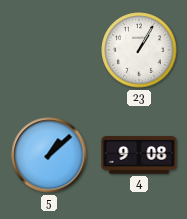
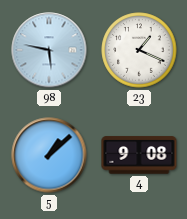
98: none -> 5:47
23: 1:05 -> 1:19
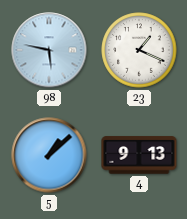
4: 9:08 -> 9:13
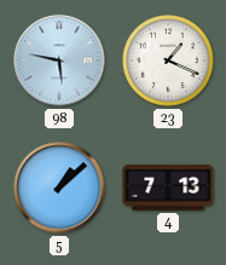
4: 9:13 -> 7:13
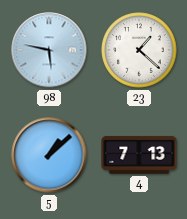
23: 1:19 -> 1:22
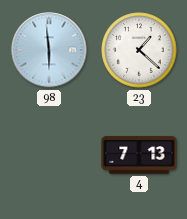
98: 5:47 -> 5:59
5: 1:08 -> none
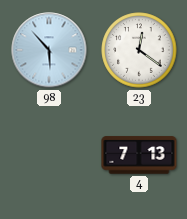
98: 5:59 -> 5:53
23: 1:22 -> 12:21
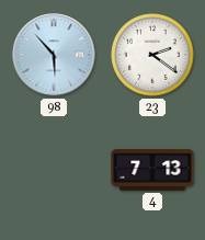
23: 12:21 -> 2:21
